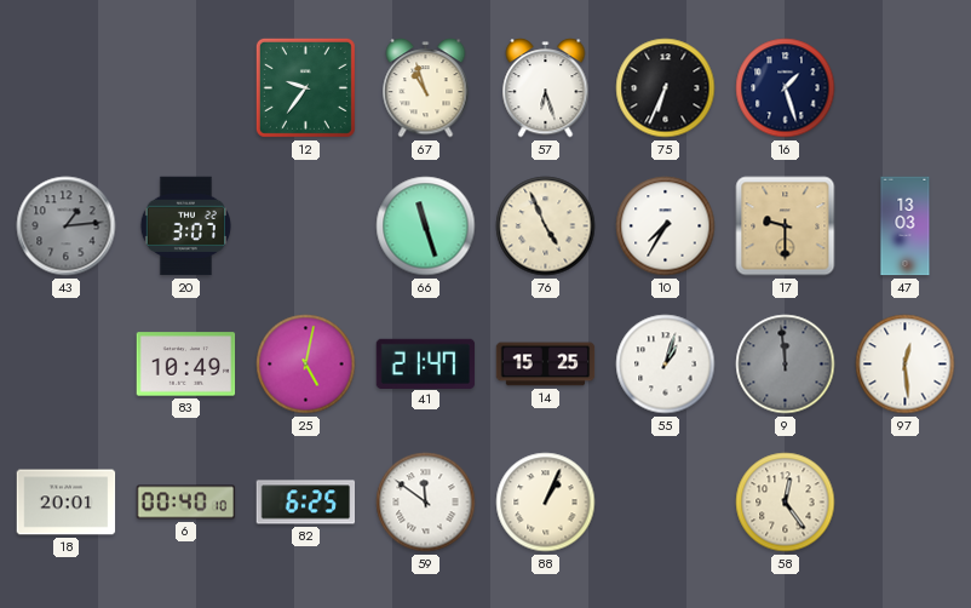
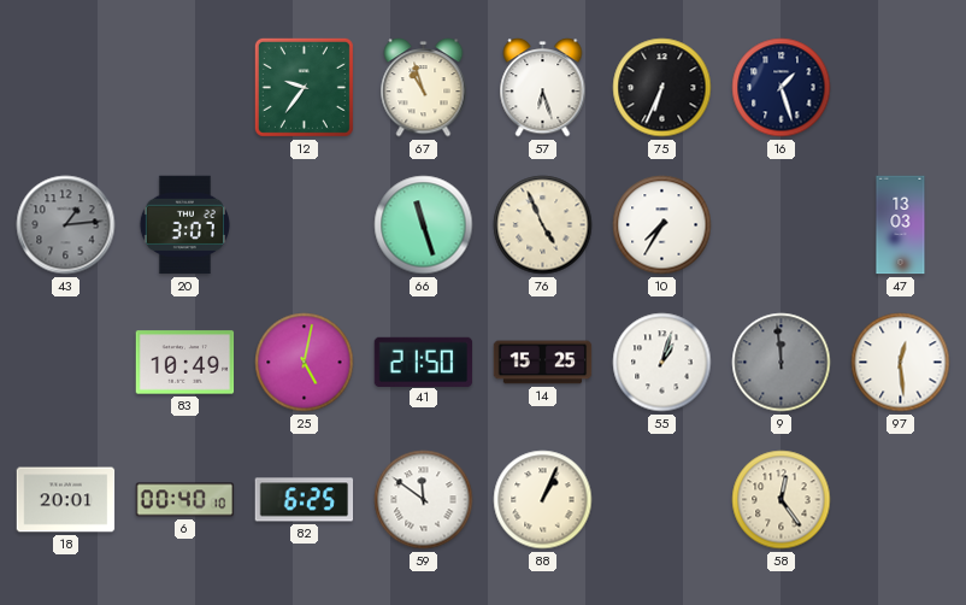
17: 9:30 -> none
41: 21:47 -> 21:50
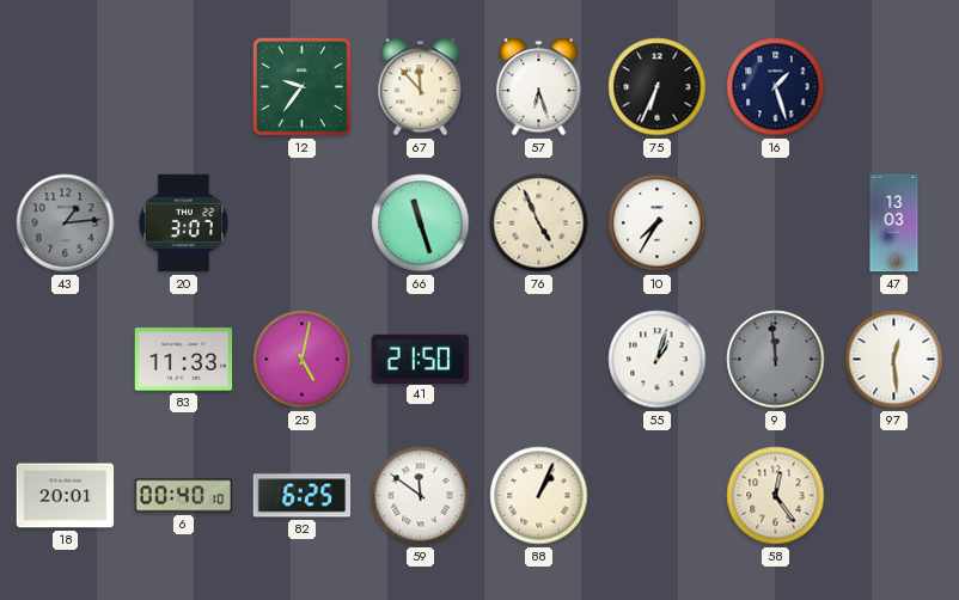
67: 10:57 -> 11:53
83: 10:49 -> 11:33
14: 15:25 -> none
